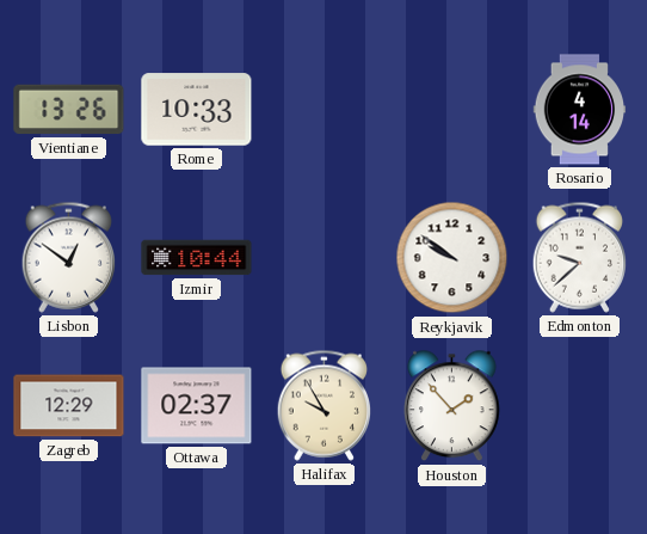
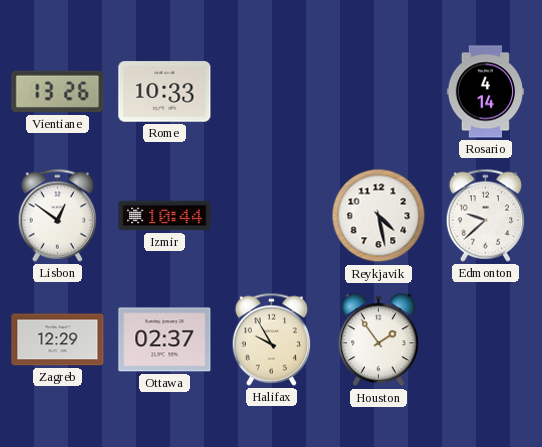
Reykjavik: 9:51 -> 4:28
Houston: 1:53 -> 1:54
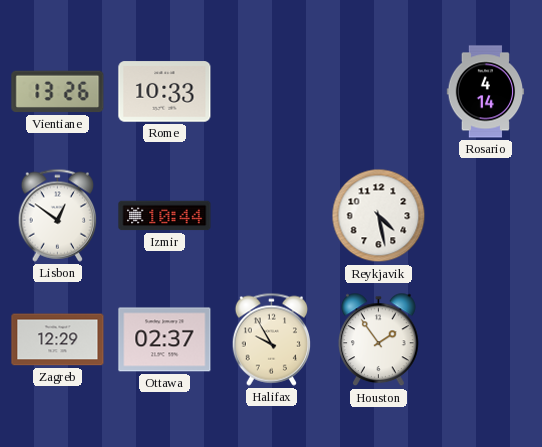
Edmonton: 9:38 -> none
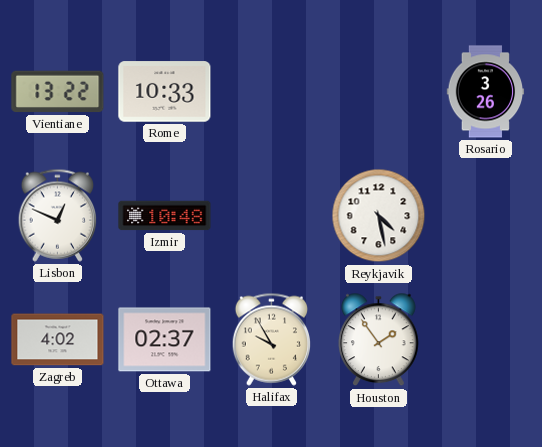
Vientiane: 13:26 -> 13:22
Rosario: 4:14 -> 3:26
Lisbon: 12:51 -> 12:49
Izmir: 10:44 -> 10:48
Zagreb: 12:29 -> 4:02
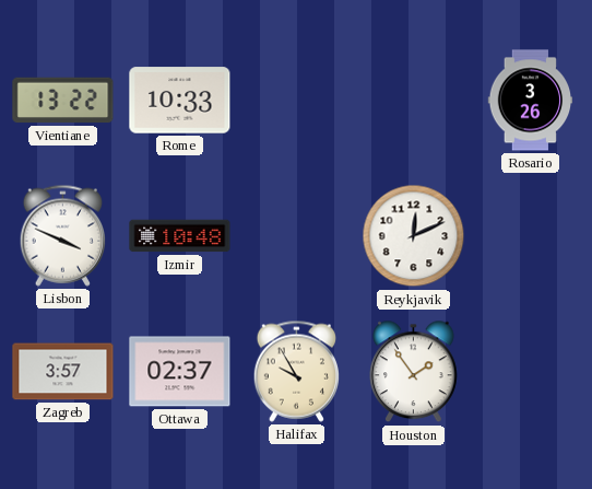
Lisbon: 12:49 -> 3:49
Reykjavik: 4:28 -> 12:11
Zagreb: 4:02 -> 3:57
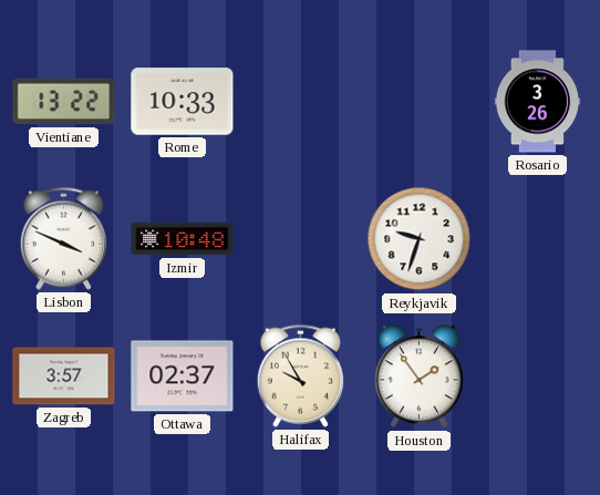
Reykjavik: 12:11 -> 9:33
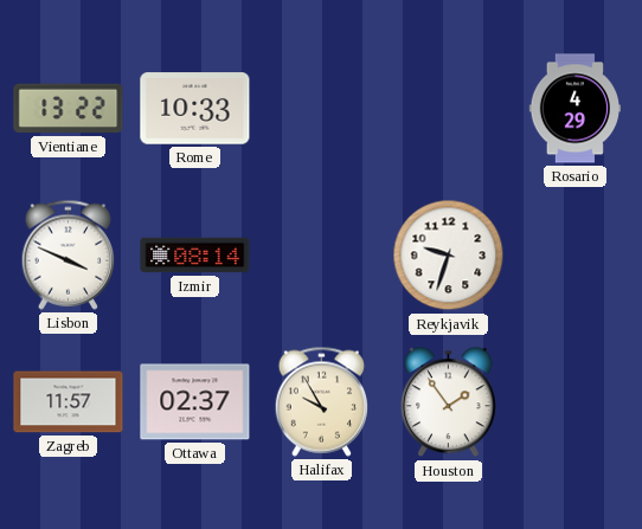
Rosario: 3:26 -> 4:29
Izmir: 10:48 -> 08:14
Zagreb: 3:57 -> 11:57
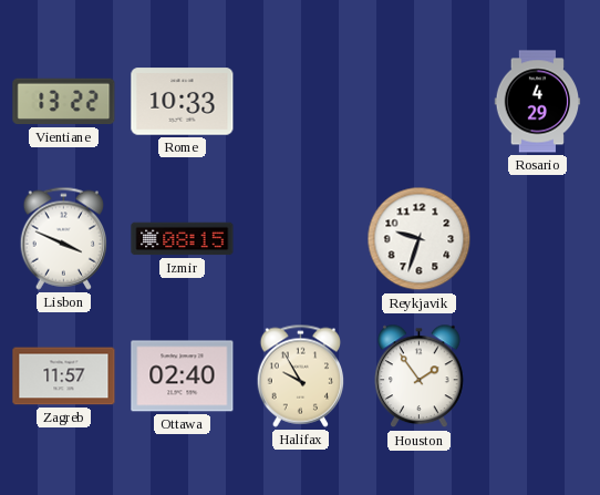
Izmir: 08:14 -> 08:15
Ottawa: 02:37 -> 02:40
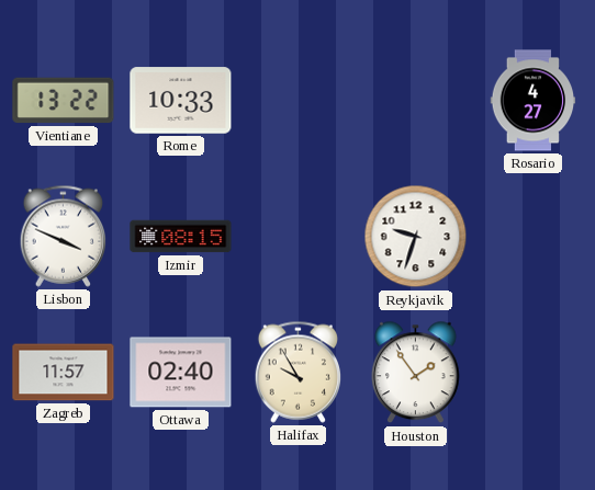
Rosario: 4:29 -> 4:27
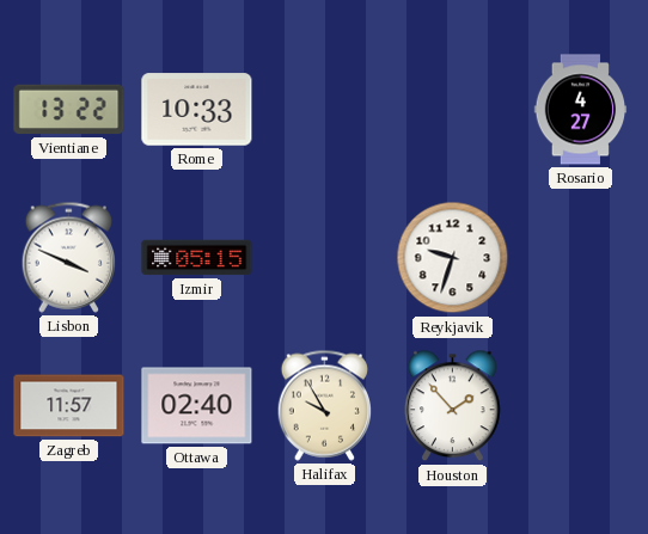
Izmir: 08:15 -> 05:15
Houston: 1:54 -> 1:53
